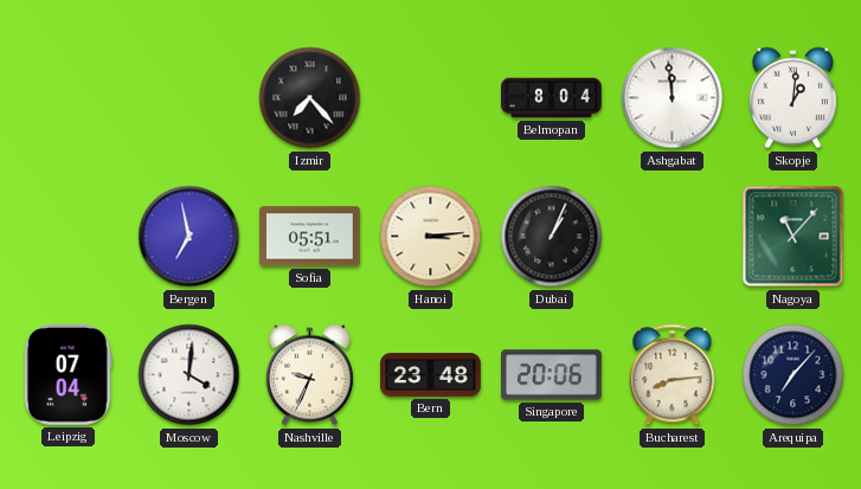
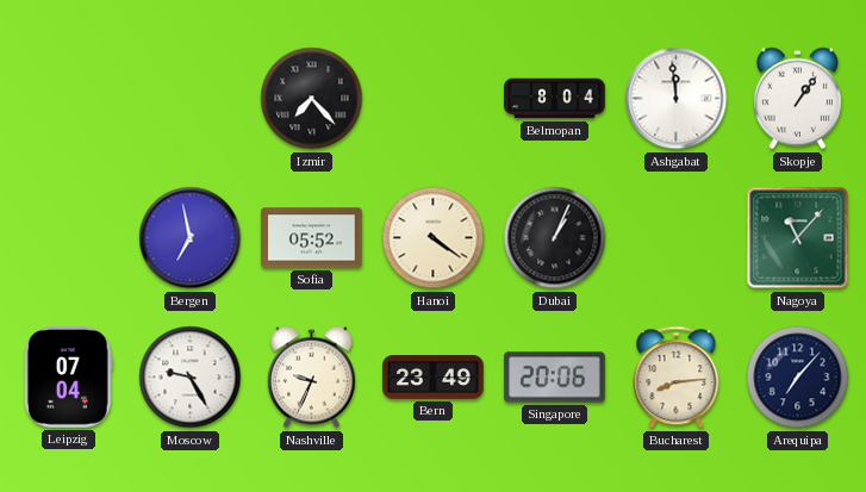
Skopje: 1:01 -> 1:06
Sofia: 05:51 -> 05:52
Hanoi: 3:14 -> 4:21
Moscow: 4:01 -> 9:25
Bern: 23:48 -> 23:49
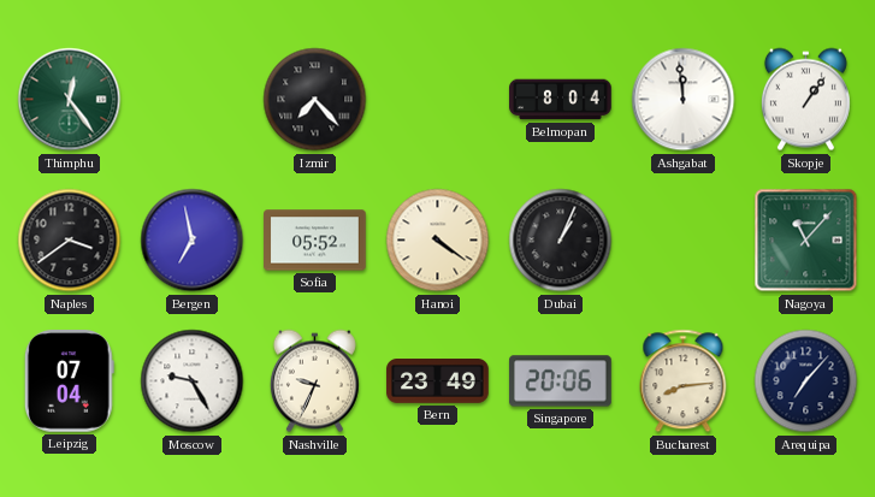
Thimphu: none -> 12:24
Naples: none -> 3:39
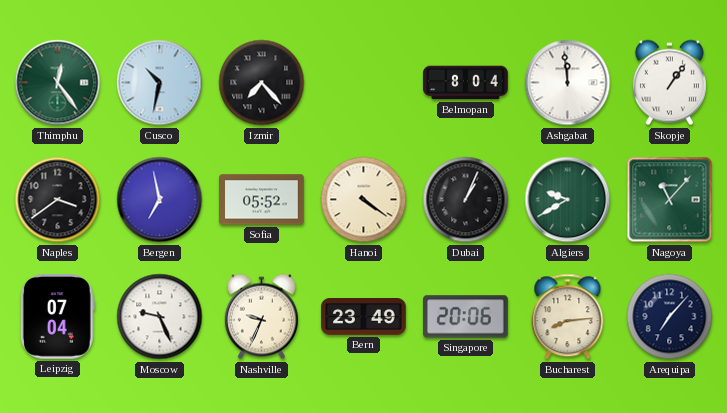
Cusco: none -> 10:32
Algiers: none -> 9:40
Moscow: 9:25 -> 9:26
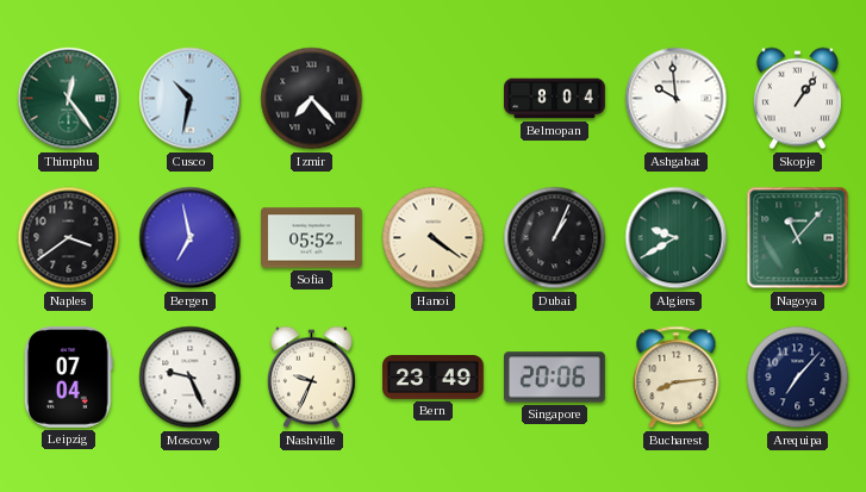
Ashgabat: 11:59 -> 9:59
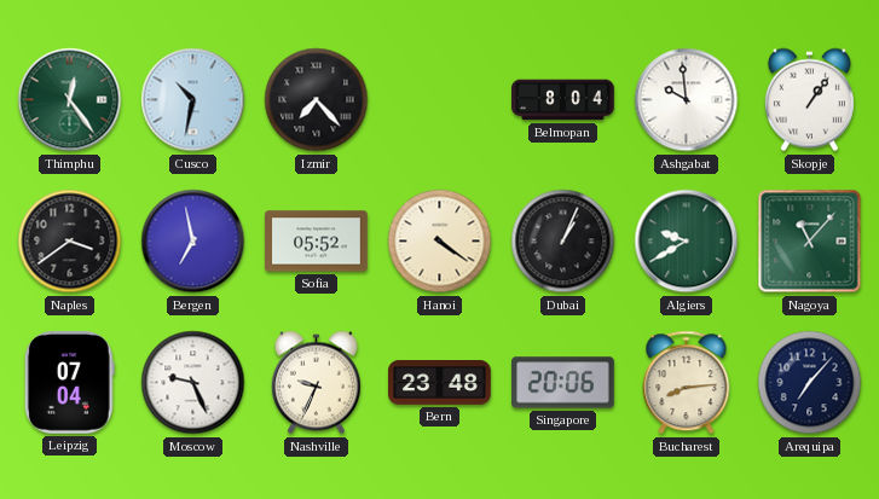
Bern: 23:49 -> 23:48
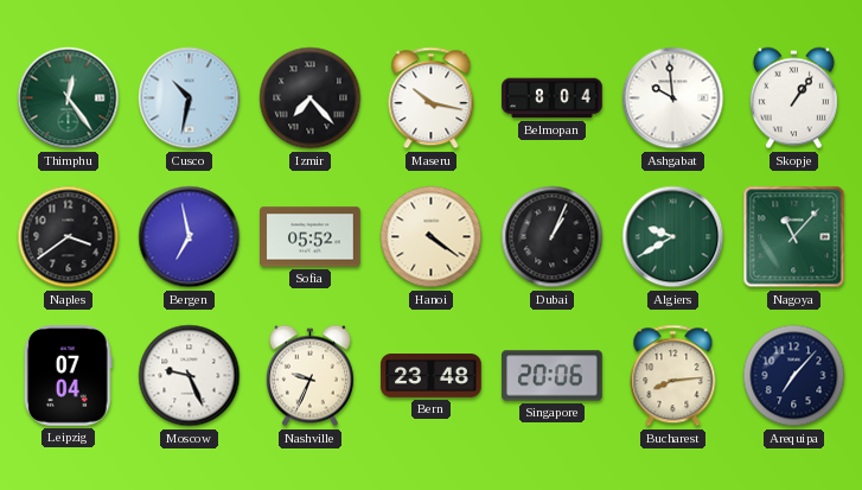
Maseru: none -> 10:17
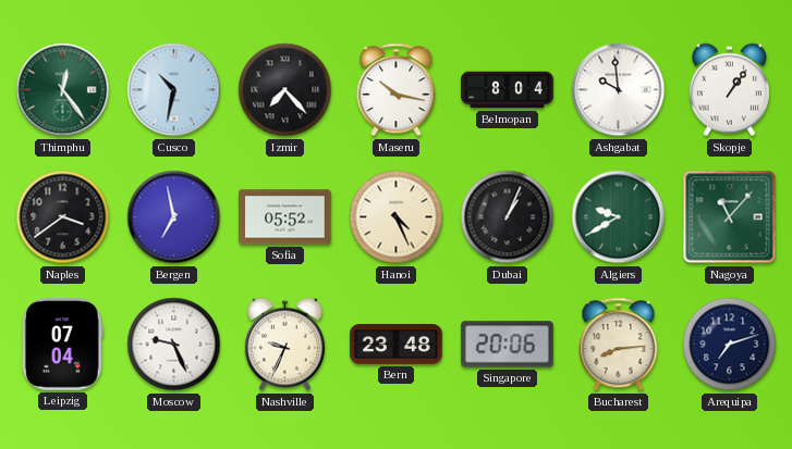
Hanoi: 4:21 -> 4:26
Arequipa: 7:07 -> 7:12
